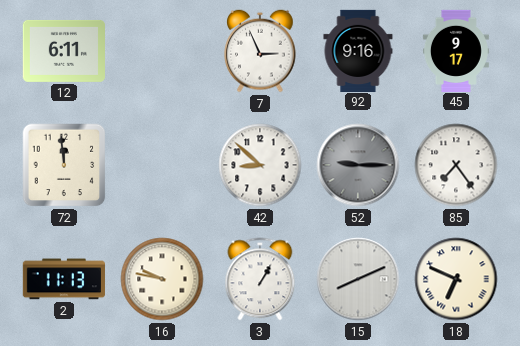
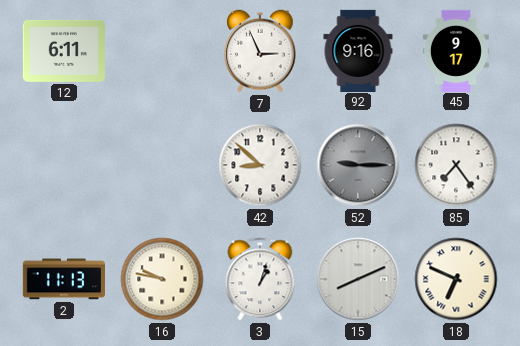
72: 11:59 -> none
3: 1:05 -> 1:03
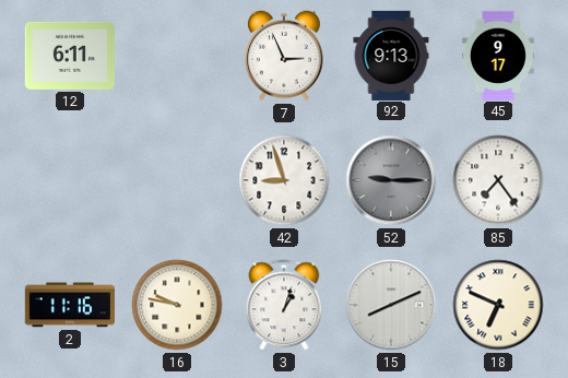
92: 9:16 -> 9:13
42: 8:52 -> 8:57
2: 11:13 -> 11:16
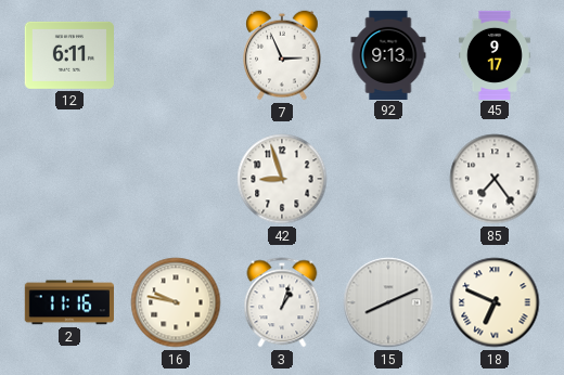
52: 9:15 -> none
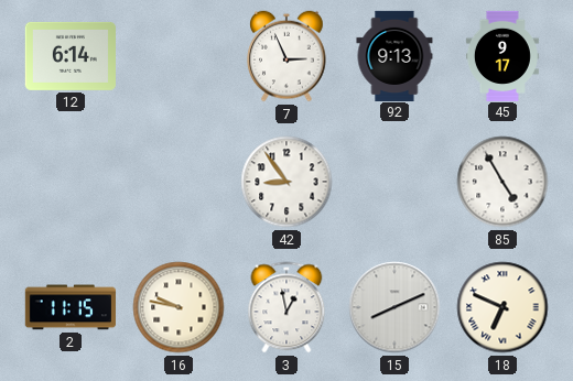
12: 6:11 -> 6:14
42: 8:57 -> 8:54
85: 7:24 -> 4:55
2: 11:16 -> 11:15
3: 1:03 -> 12:58
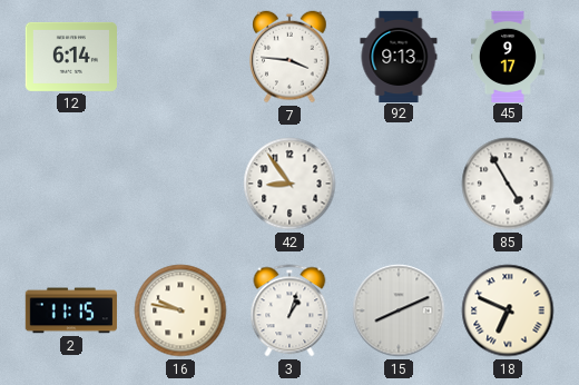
7: 2:56 -> 3:46
3: 12:58 -> 1:03
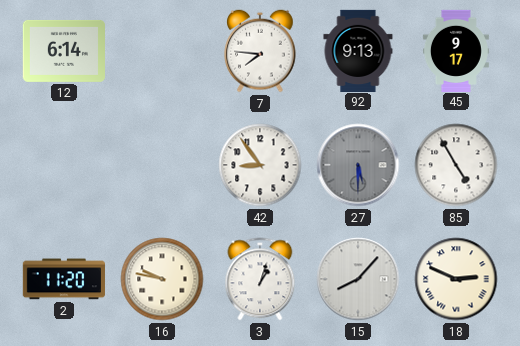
7: 3:46 -> 7:46
27: none -> 5:30
2: 11:15 -> 11:20
15: 8:11 -> 8:07
18: 6:49 -> 2:49
